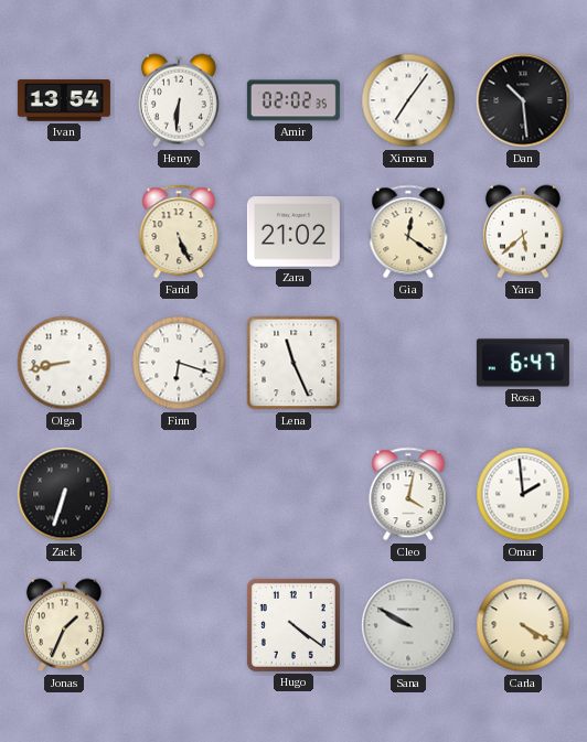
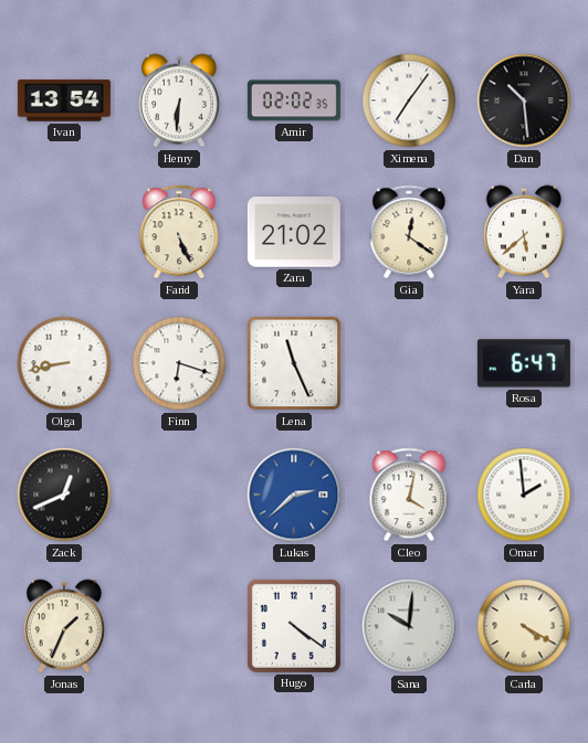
Zack: 6:33 -> 12:41
Lukas: none -> 2:38
Sana: 9:50 -> 10:01
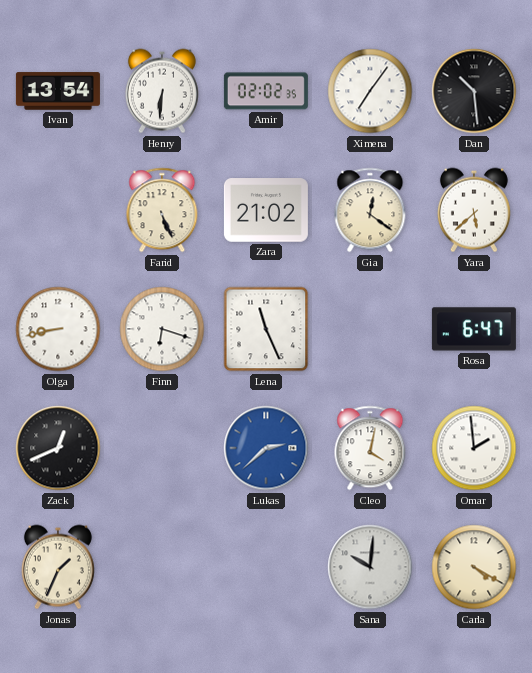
Hugo: 4:21 -> none
